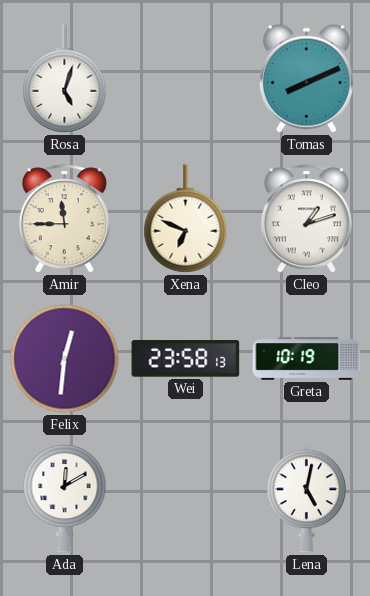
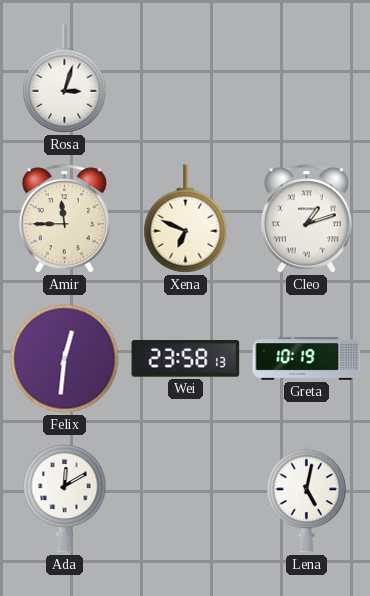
Rosa: 5:03 -> 3:03
Tomas: 8:11 -> none
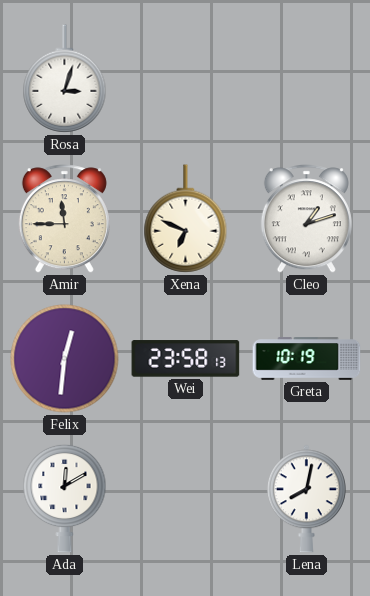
Lena: 5:02 -> 8:02
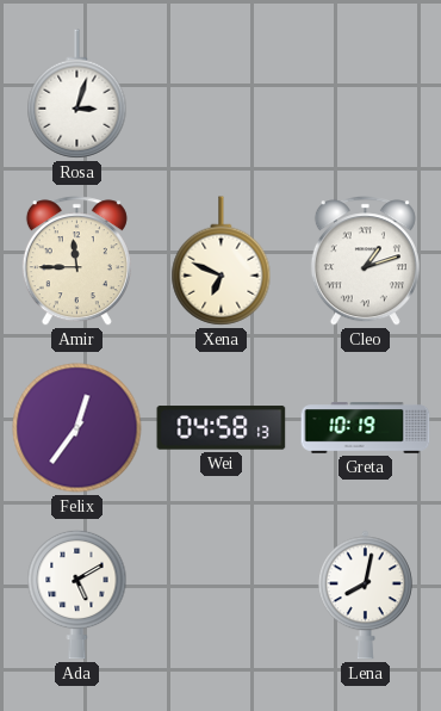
Felix: 12:31 -> 12:36
Wei: 23:58 -> 04:58
Ada: 12:10 -> 5:10
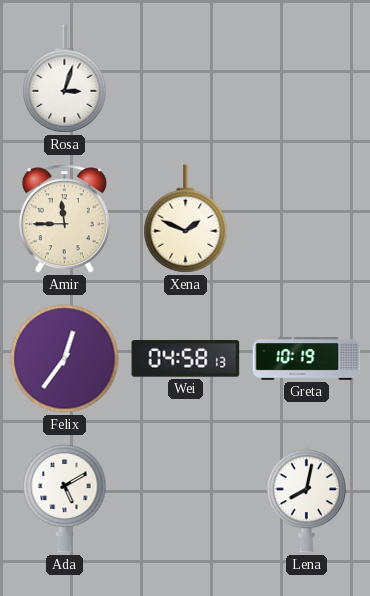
Xena: 6:49 -> 1:49
Cleo: 1:12 -> none
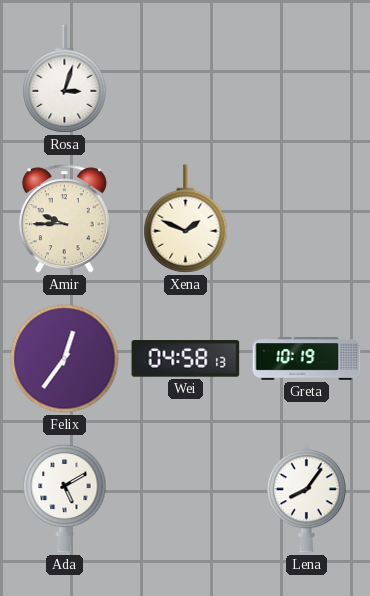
Amir: 11:45 -> 9:45
Lena: 8:02 -> 8:06
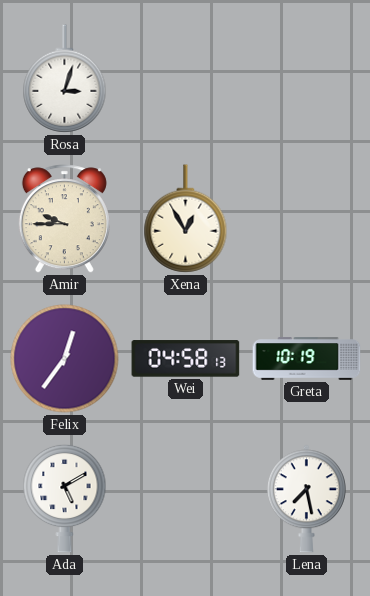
Xena: 1:49 -> 12:55
Lena: 8:06 -> 7:28
